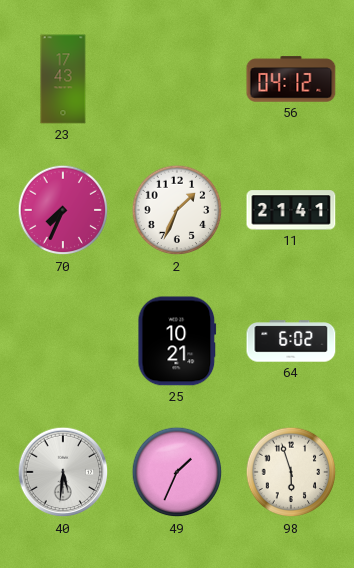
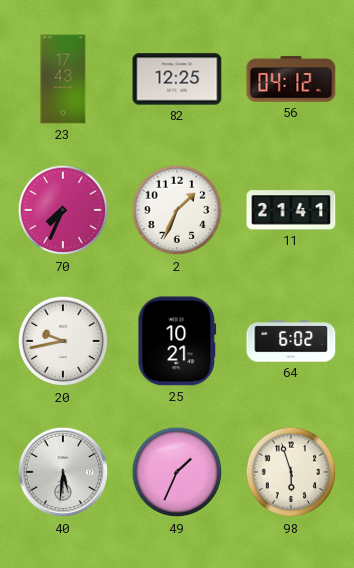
82: none -> 12:25
20: none -> 9:43
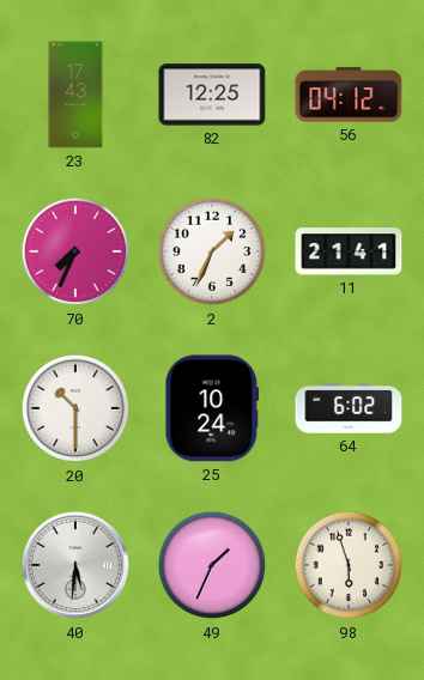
20: 9:43 -> 10:30
25: 10:21 -> 10:24
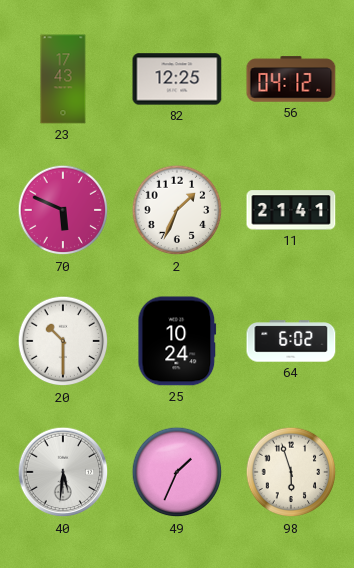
70: 7:34 -> 5:49
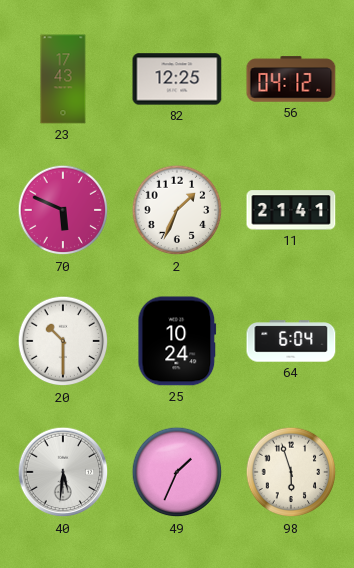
64: 6:02 -> 6:04
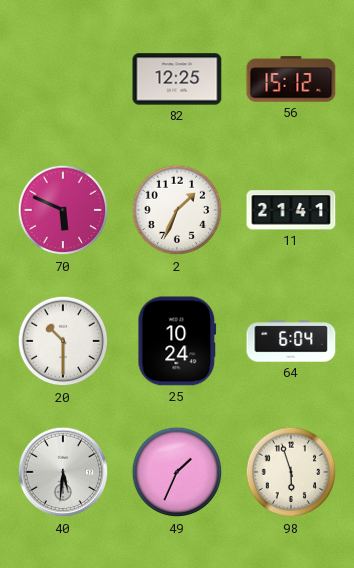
23: 17:43 -> none
56: 04:12 -> 15:12
